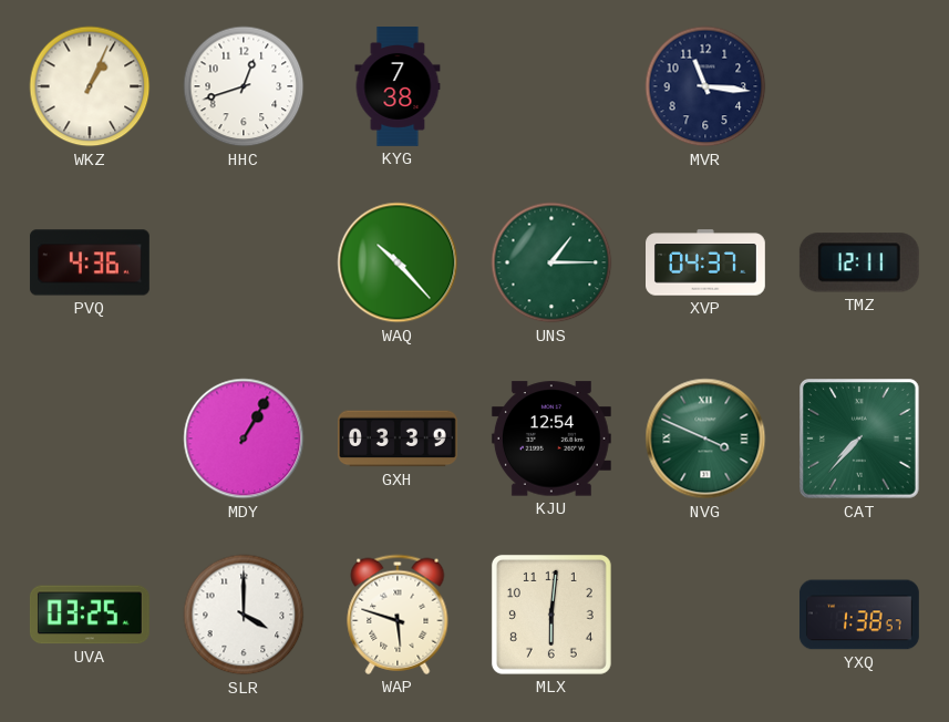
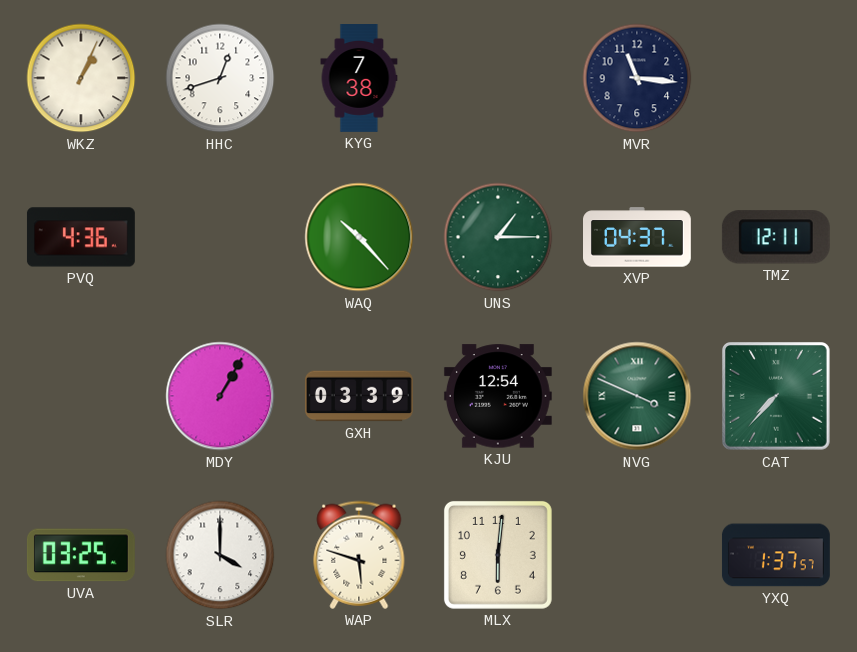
YXQ: 1:38 -> 1:37
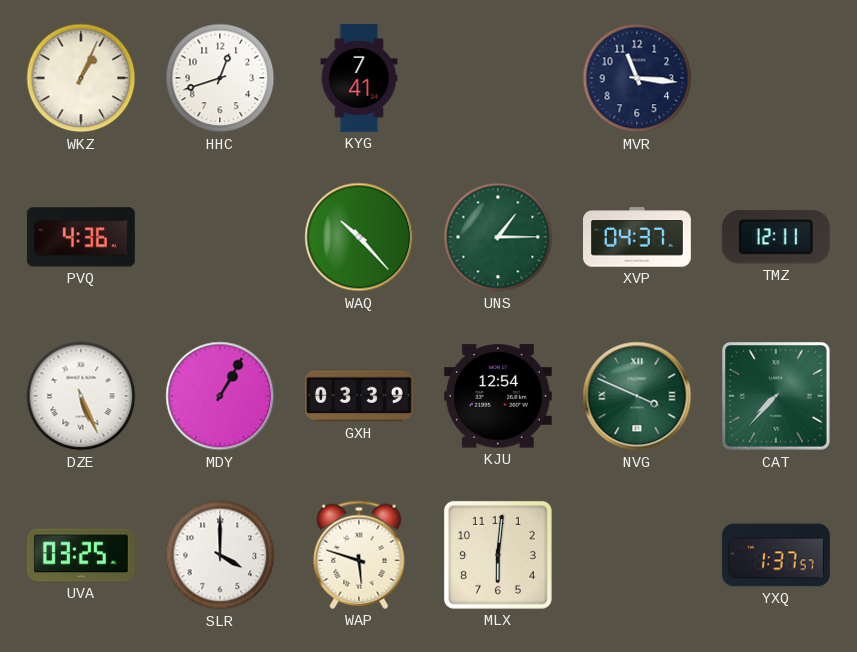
KYG: 7:38 -> 7:41
DZE: none -> 5:26
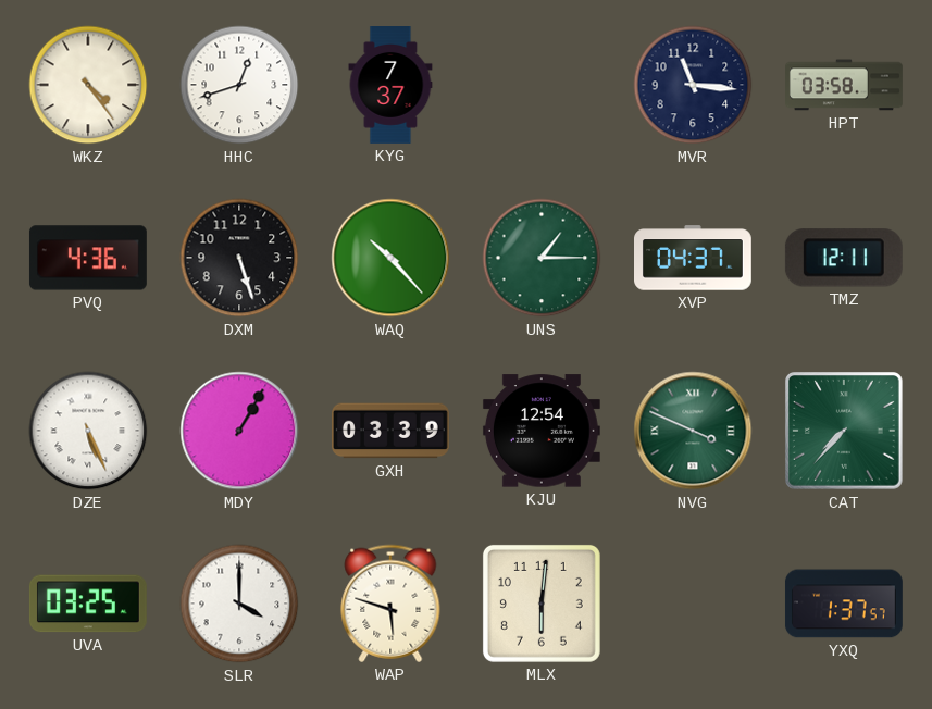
WKZ: 1:04 -> 4:24
KYG: 7:41 -> 7:37
HPT: none -> 03:58
DXM: none -> 5:27
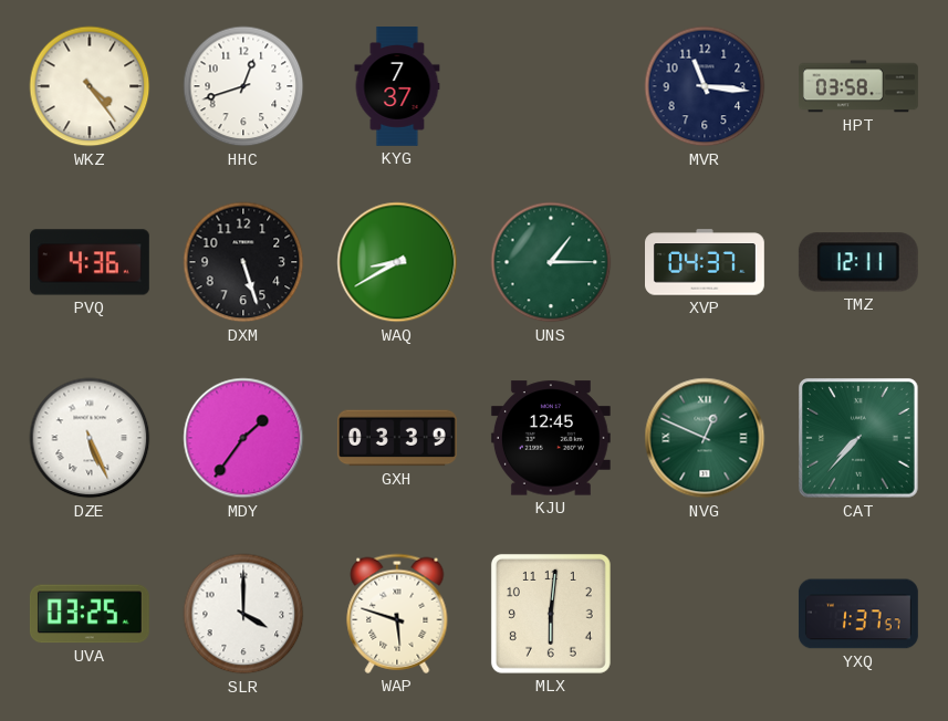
WAQ: 10:23 -> 8:40
MDY: 1:05 -> 1:36
KJU: 12:54 -> 12:45
NVG: 3:49 -> 12:49
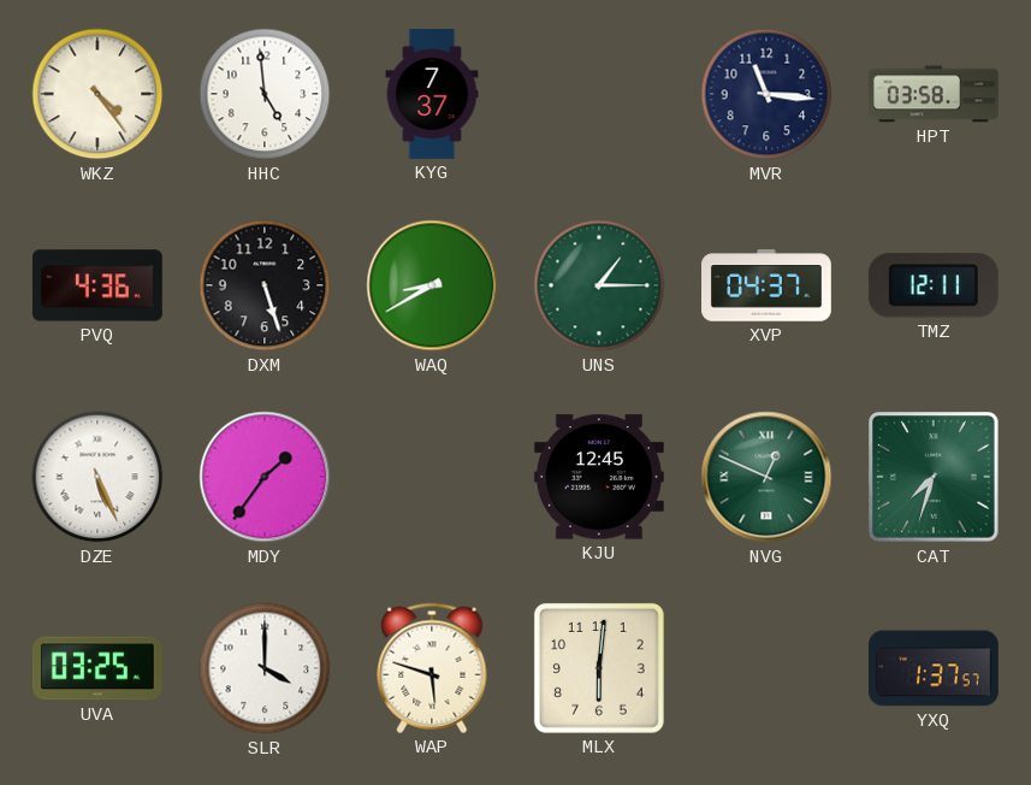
HHC: 12:42 -> 4:59
GXH: 03:39 -> none
CAT: 7:37 -> 7:33
